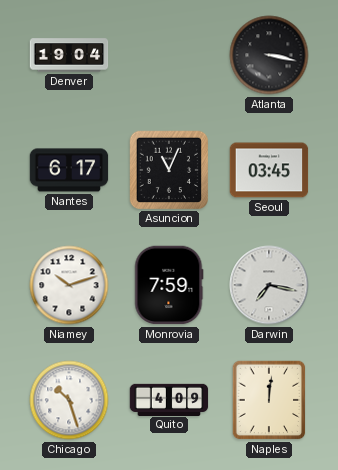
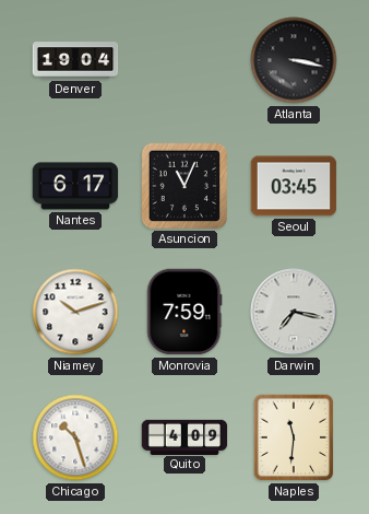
Naples: 12:01 -> 11:31
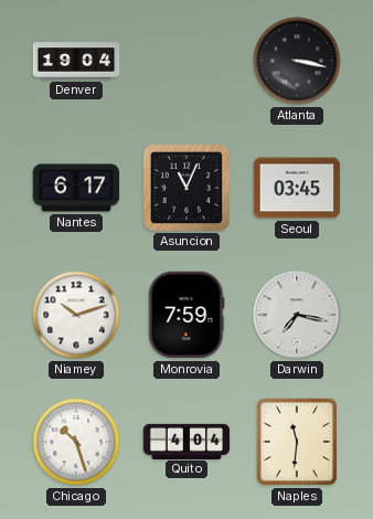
Quito: 4:09 -> 4:04
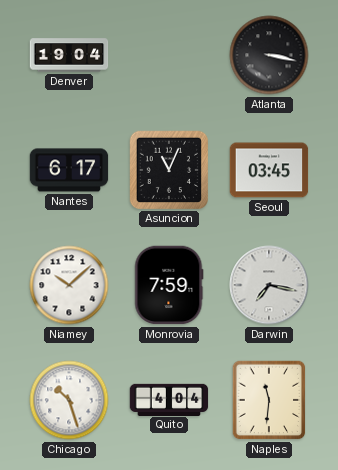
Niamey: 10:12 -> 10:08
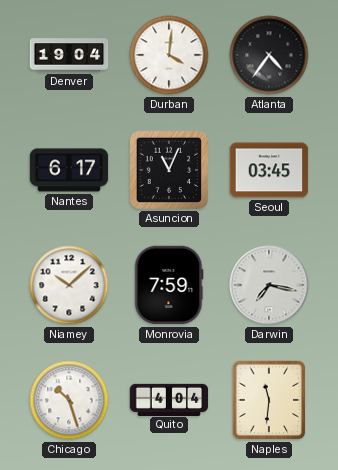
Durban: none -> 4:01
Atlanta: 3:17 -> 4:36
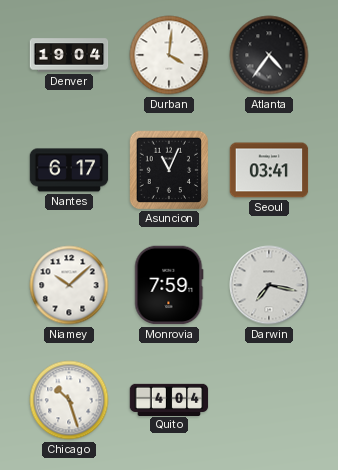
Seoul: 03:45 -> 03:41
Naples: 11:31 -> none
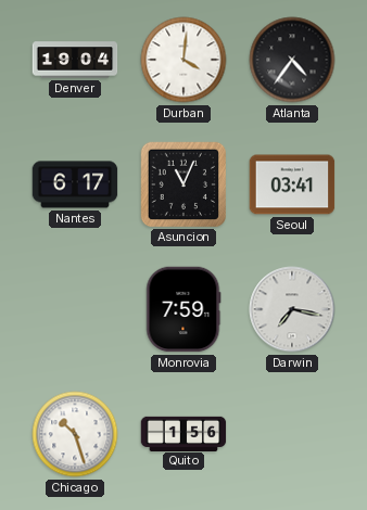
Niamey: 10:08 -> none
Quito: 4:04 -> 1:56
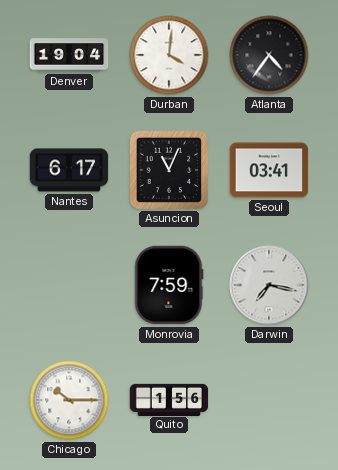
Chicago: 10:27 -> 10:15
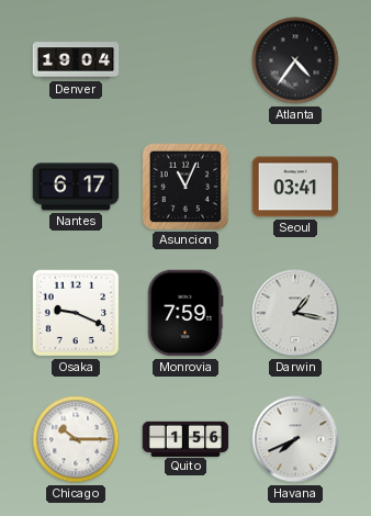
Durban: 4:01 -> none
Osaka: none -> 9:19
Darwin: 7:17 -> 1:17
Havana: none -> 7:41
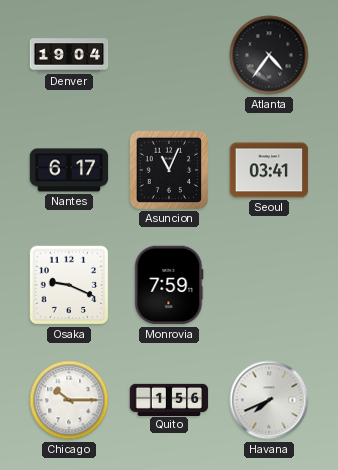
Darwin: 1:17 -> none
